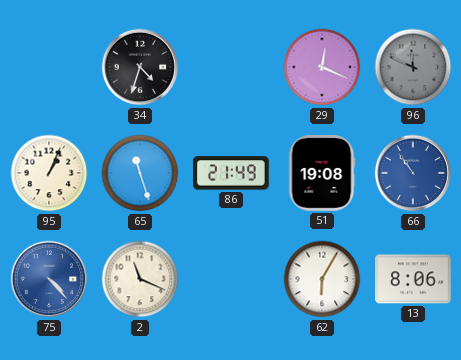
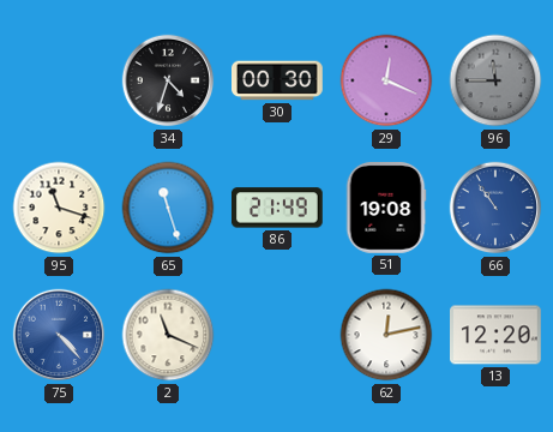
30: none -> 00:30
96: 11:49 -> 11:45
95: 1:04 -> 11:18
62: 6:05 -> 12:13
13: 8:06 -> 12:20
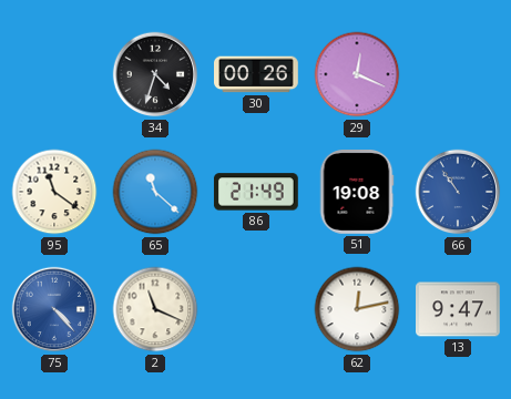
30: 00:30 -> 00:26
96: 11:45 -> none
95: 11:18 -> 11:21
65: 11:27 -> 11:22
13: 12:20 -> 9:47
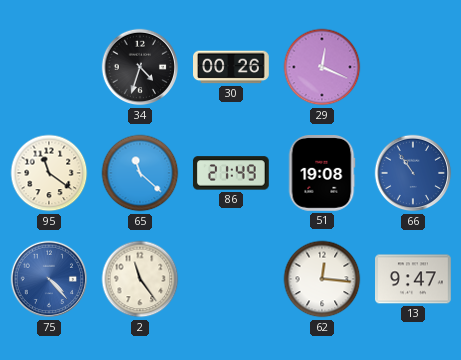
2: 11:19 -> 11:24
62: 12:13 -> 12:16
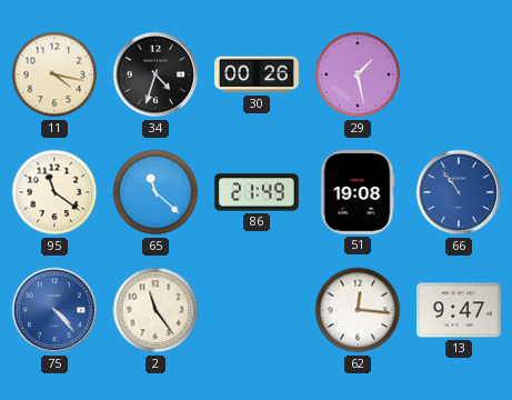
11: none -> 4:17
29: 12:19 -> 1:28
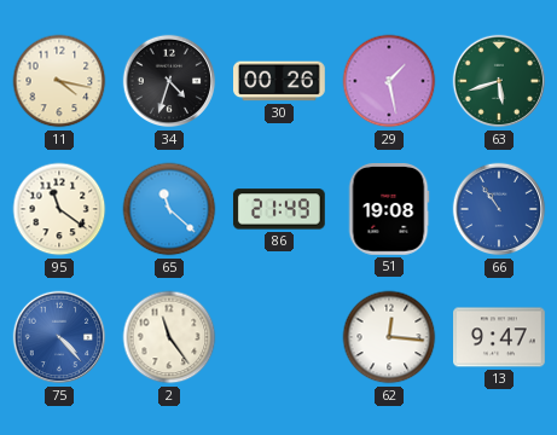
63: none -> 5:42
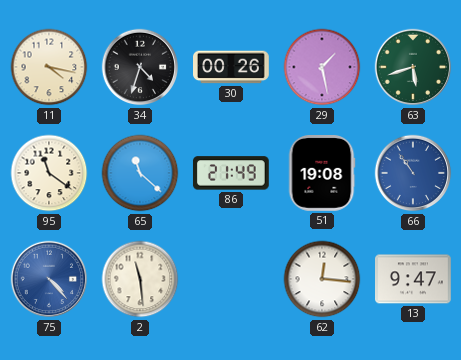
2: 11:24 -> 11:29
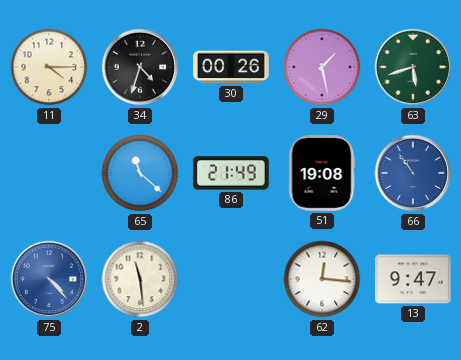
11: 4:17 -> 4:15
95: 11:21 -> none
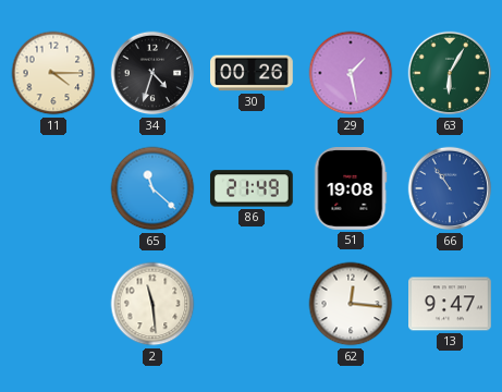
63: 5:42 -> 6:05
75: 4:23 -> none
